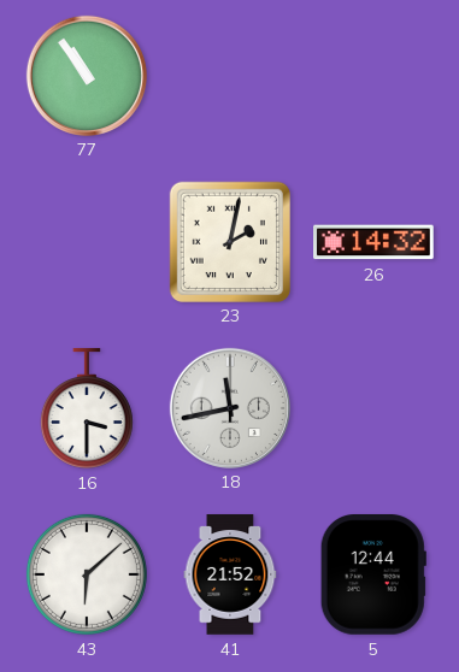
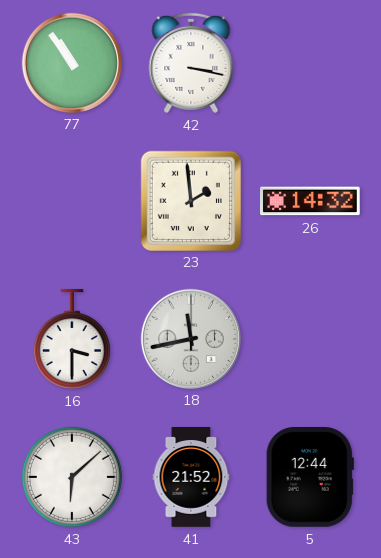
42: none -> 3:17
23: 2:02 -> 1:59
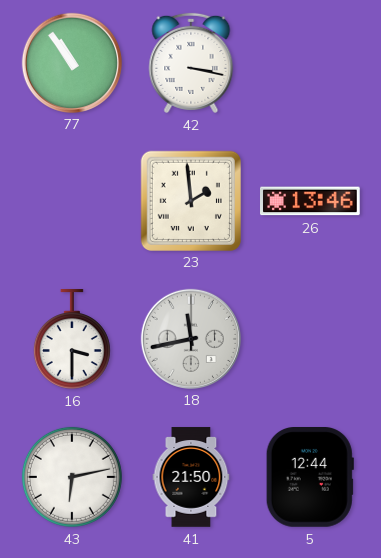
26: 14:32 -> 13:46
43: 6:08 -> 6:13
41: 21:52 -> 21:50
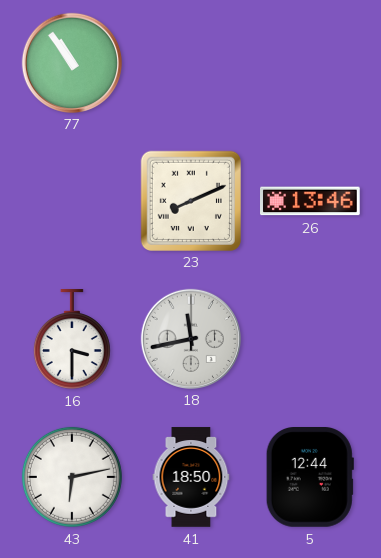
42: 3:17 -> none
23: 1:59 -> 8:11
41: 21:50 -> 18:50
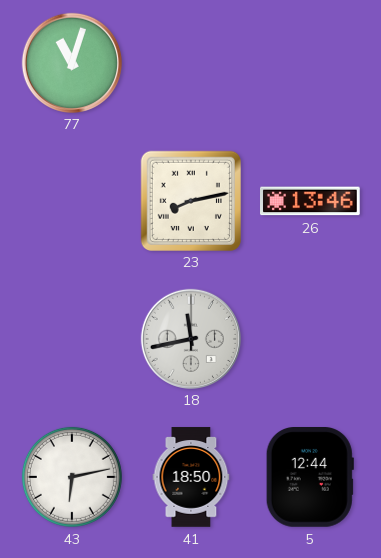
77: 10:54 -> 11:03
23: 8:11 -> 8:13
16: 3:30 -> none
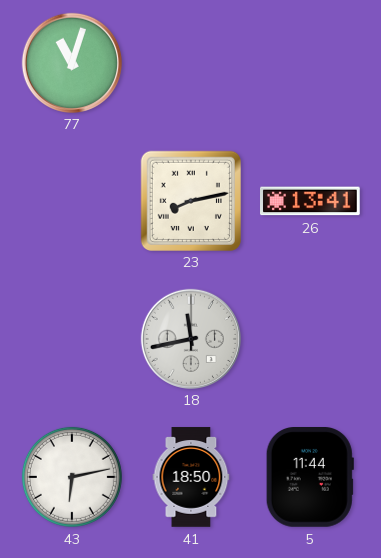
26: 13:46 -> 13:41
5: 12:44 -> 11:44
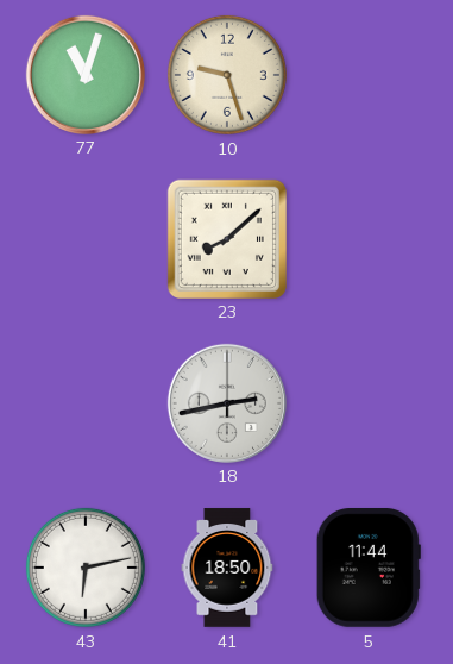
10: none -> 9:27
23: 8:13 -> 8:08
26: 13:41 -> none
18: 11:43 -> 2:43
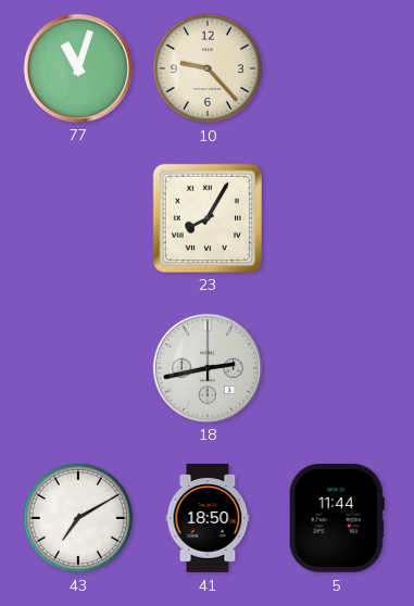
10: 9:27 -> 9:23
23: 8:08 -> 8:05
43: 6:13 -> 7:10
